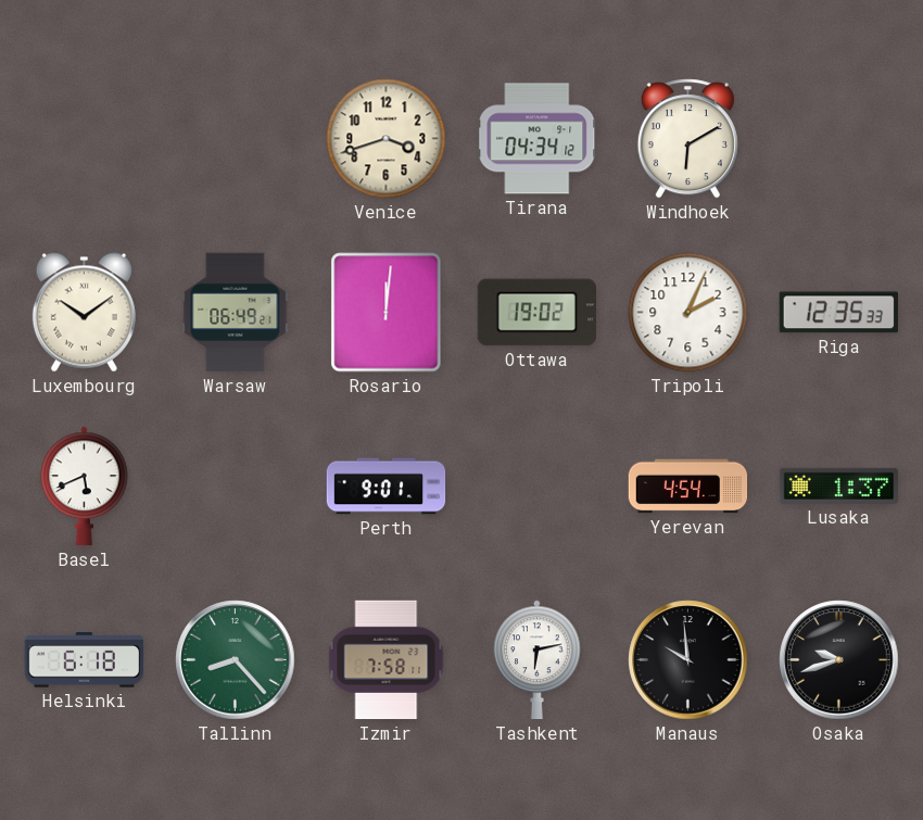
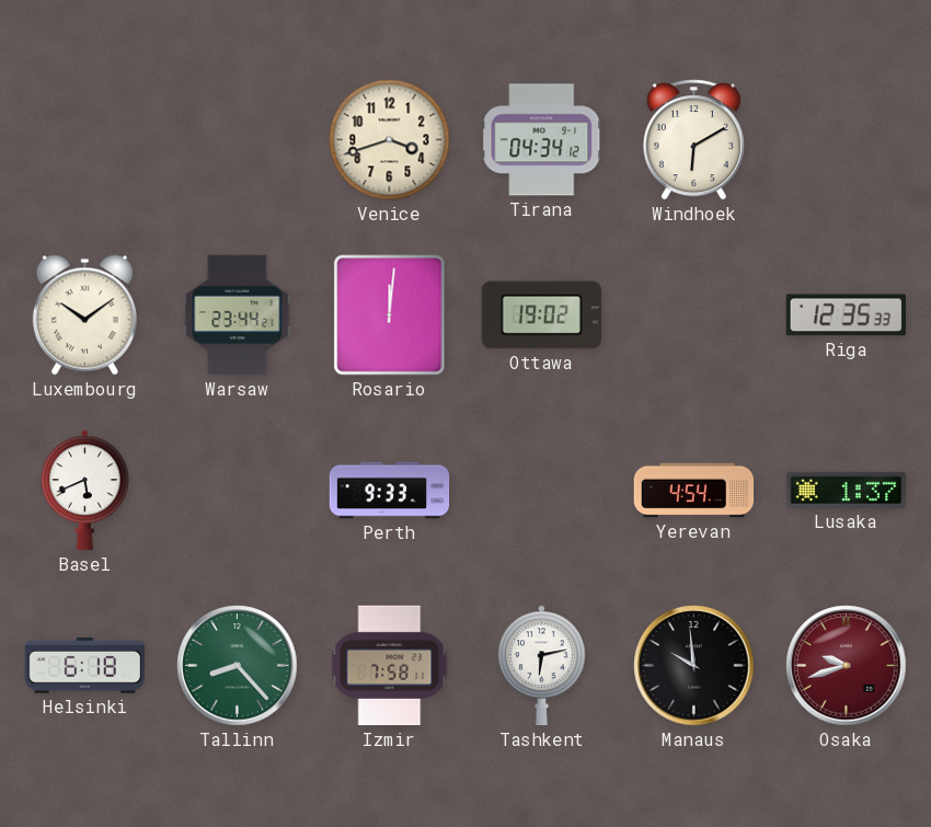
Warsaw: 06:49 -> 23:44
Tripoli: 2:04 -> none
Perth: 9:01 -> 9:33
Osaka dial: black -> burgundy
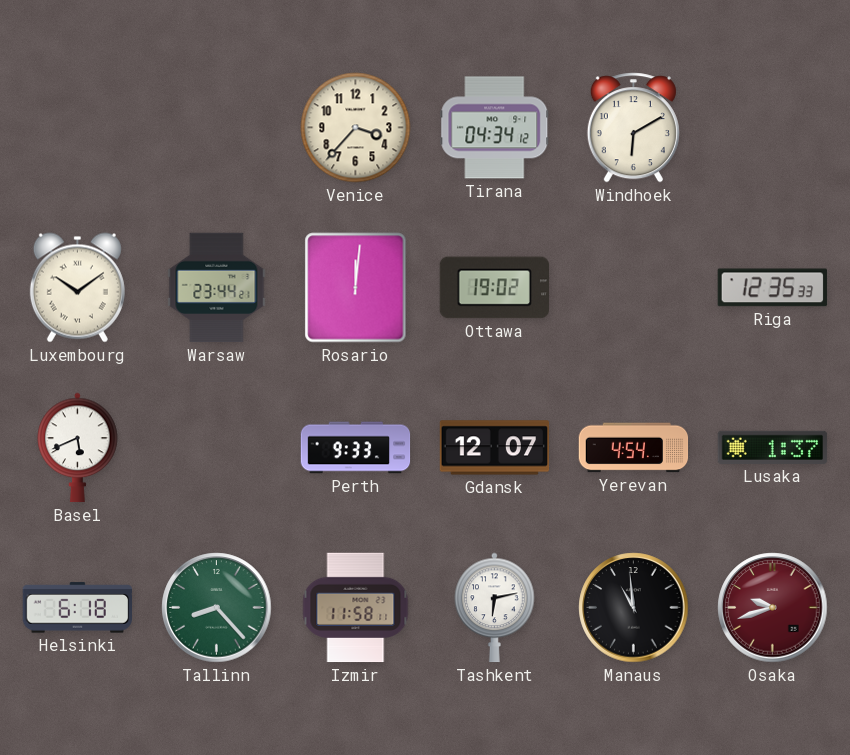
Venice: 3:42 -> 3:37
Gdansk: none -> 12:07
Izmir: 7:58 -> 11:58
Manaus: 9:59 -> 10:59
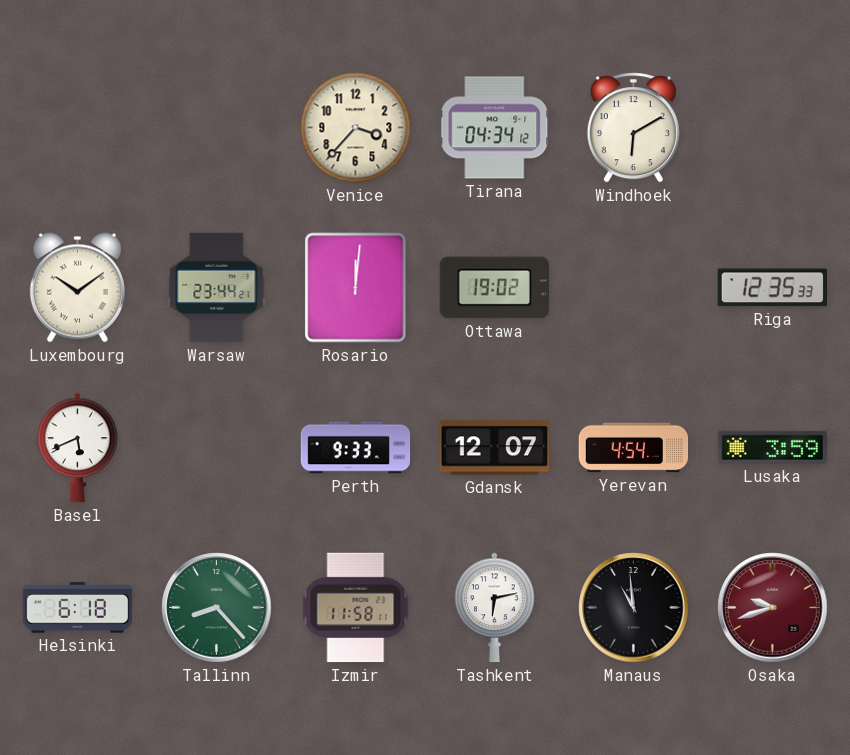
Lusaka: 1:37 -> 3:59
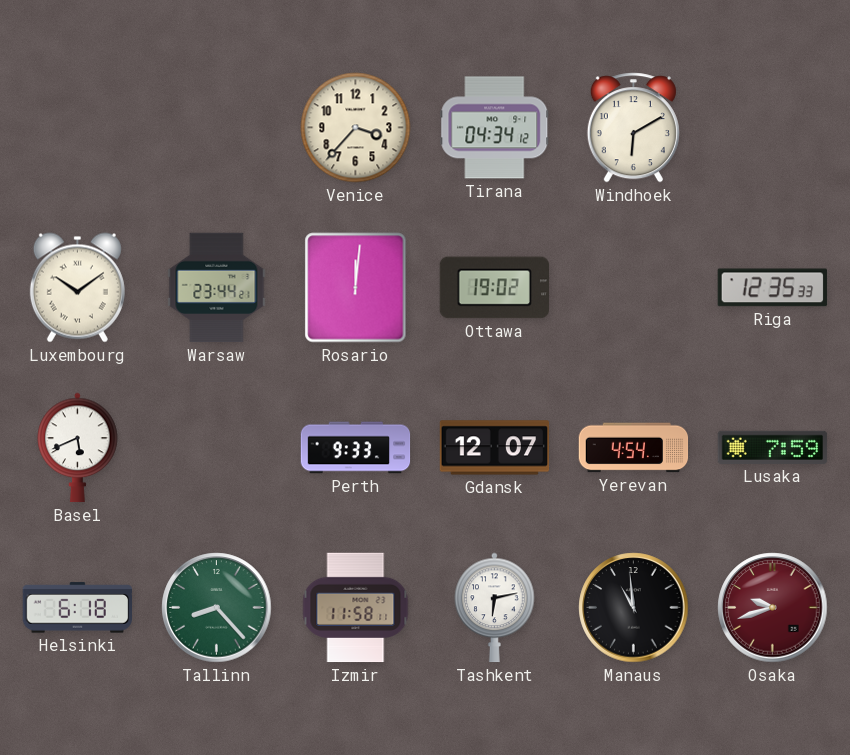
Lusaka: 3:59 -> 7:59
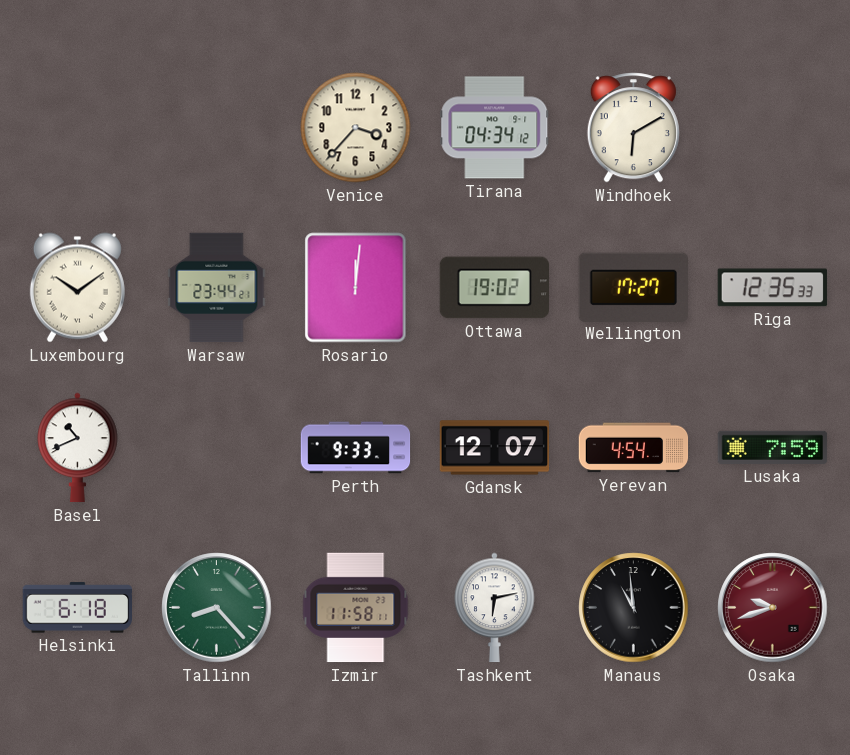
Wellington: none -> 17:27
Basel: 5:41 -> 10:41
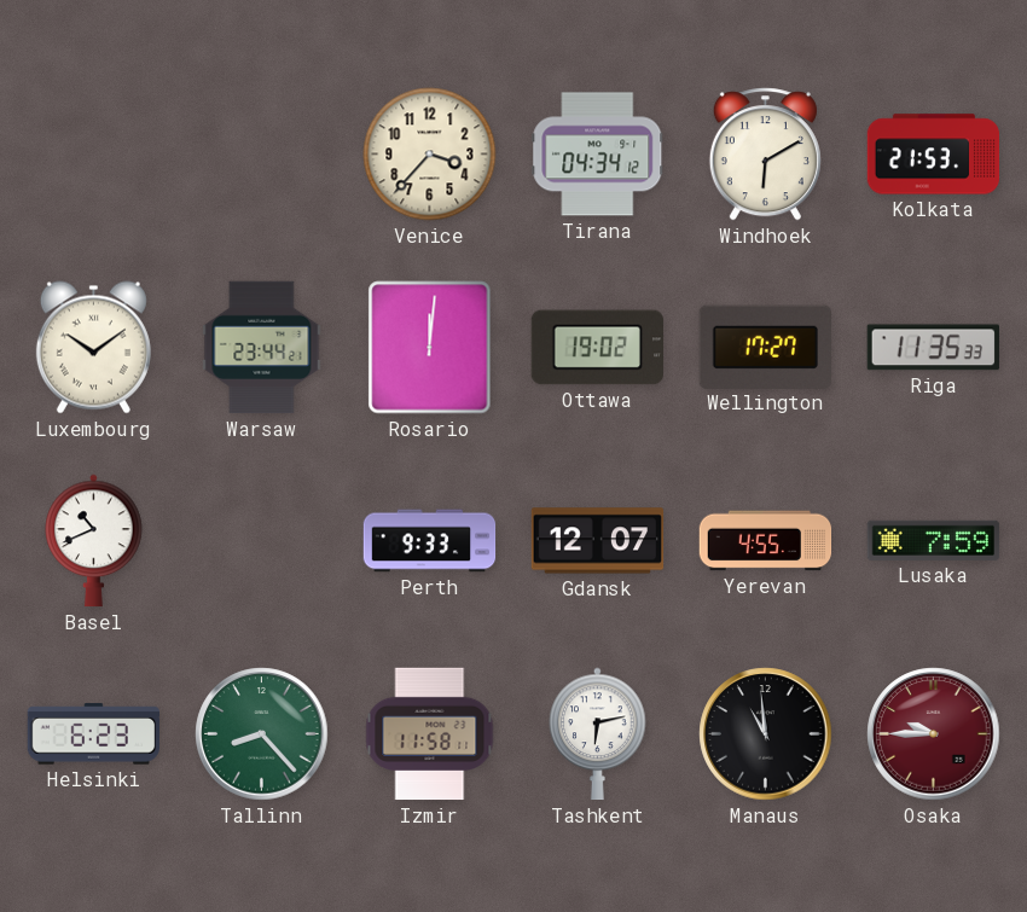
Kolkata: none -> 21:53
Riga: 12:35 -> 11:35
Yerevan: 4:54 -> 4:55
Helsinki: 6:18 -> 6:23
Osaka: 9:42 -> 9:45
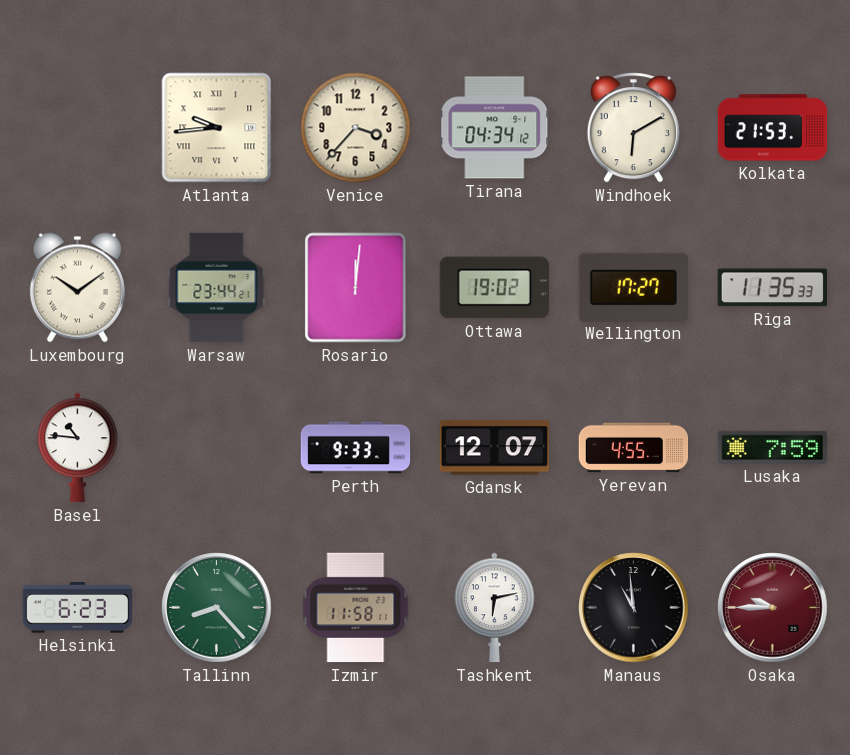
Atlanta: none -> 9:44
Basel: 10:41 -> 10:46
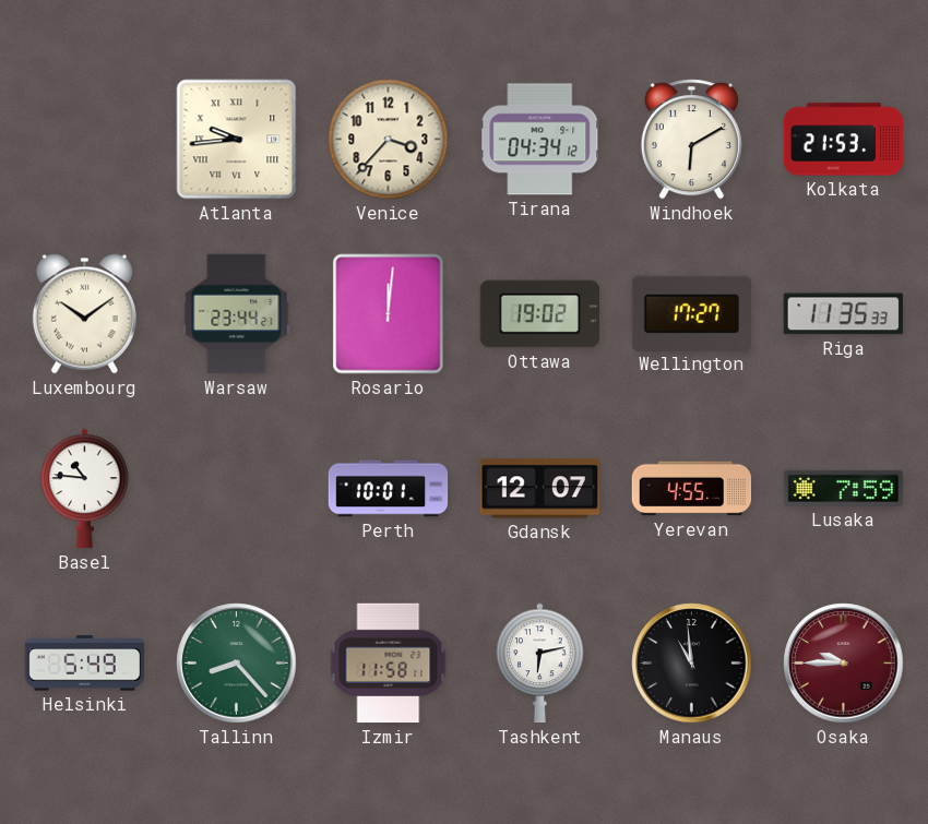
Perth: 9:33 -> 10:01
Helsinki: 6:23 -> 5:49
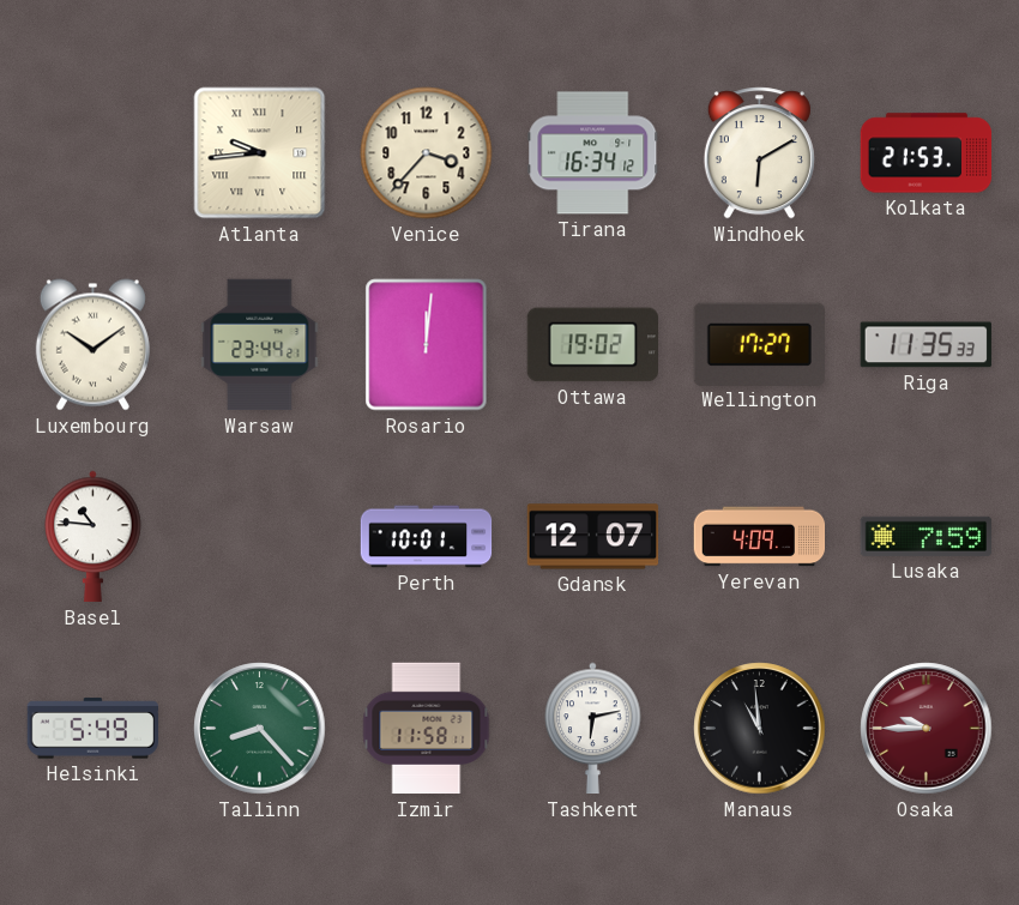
Tirana: 04:34 -> 16:34
Yerevan: 4:55 -> 4:09
